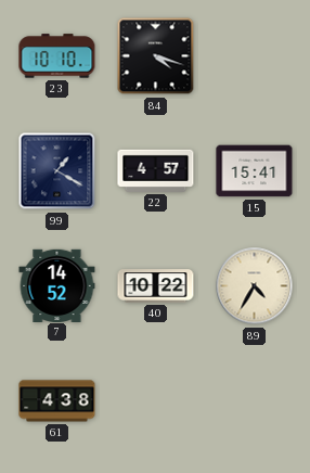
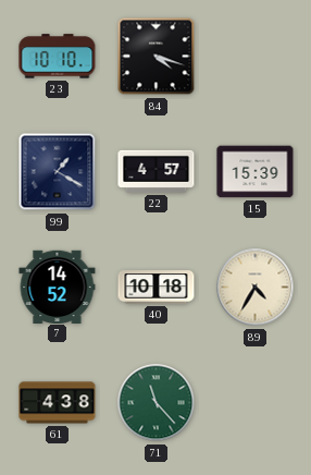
15: 15:41 -> 15:39
40: 10:22 -> 10:18
71: none -> 11:23
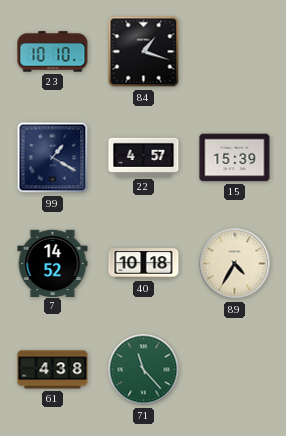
84: 4:18 -> 1:18
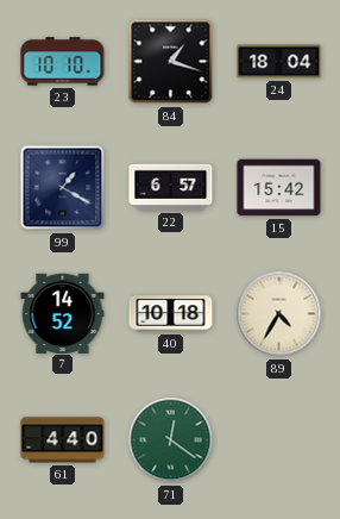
24: none -> 18:04
22: 4:57 -> 6:57
15: 15:39 -> 15:42
61: 4:38 -> 4:40
71: 11:23 -> 12:21
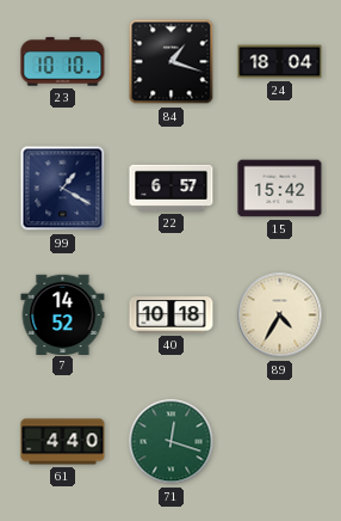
71: 12:21 -> 12:18
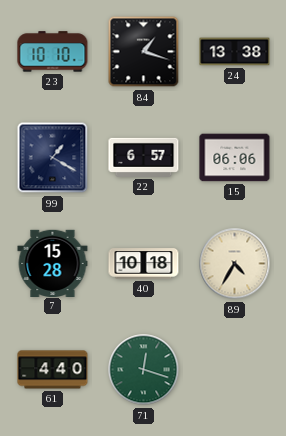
24: 18:04 -> 13:38
15: 15:42 -> 06:06
7: 14:52 -> 15:28
